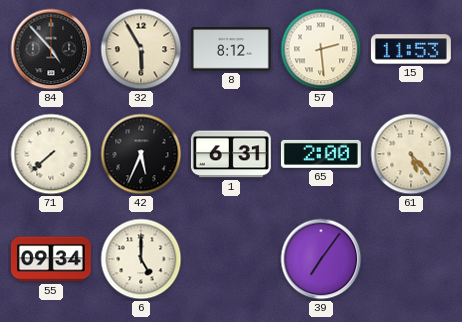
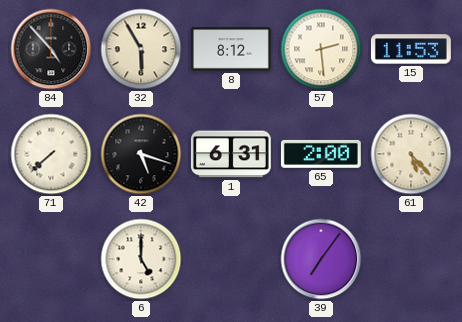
42: 5:34 -> 5:18
55: 09:34 -> none
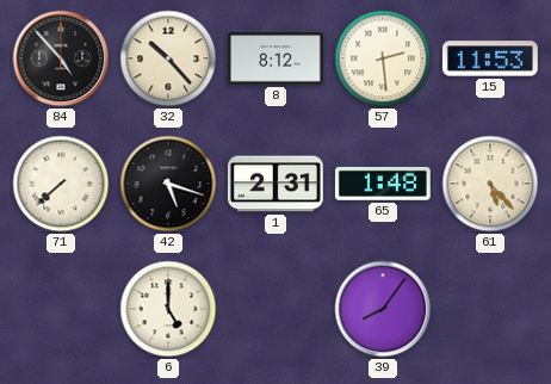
32: 5:55 -> 10:23
1: 6:31 -> 2:31
65: 2:00 -> 1:48
39: 7:06 -> 8:06
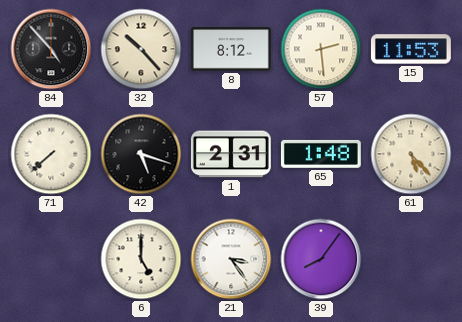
21: none -> 3:24
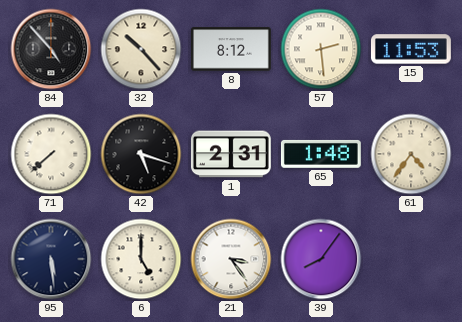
61: 5:23 -> 4:36
95: none -> 5:29
